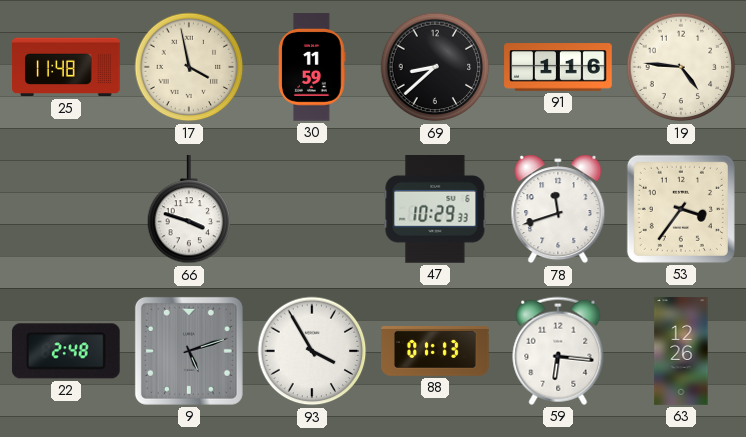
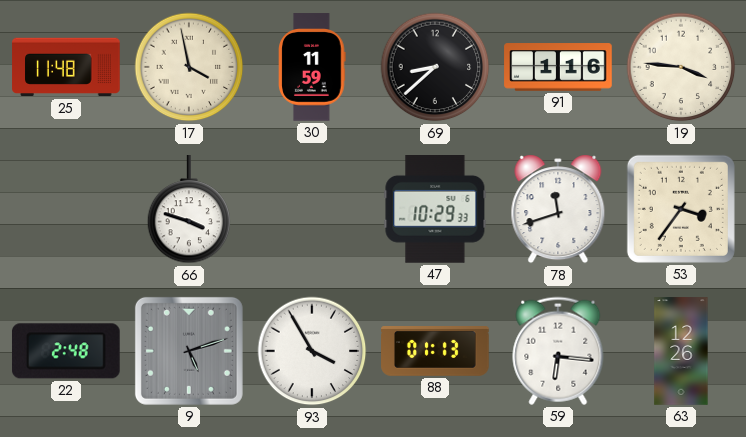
19: 4:46 -> 3:46
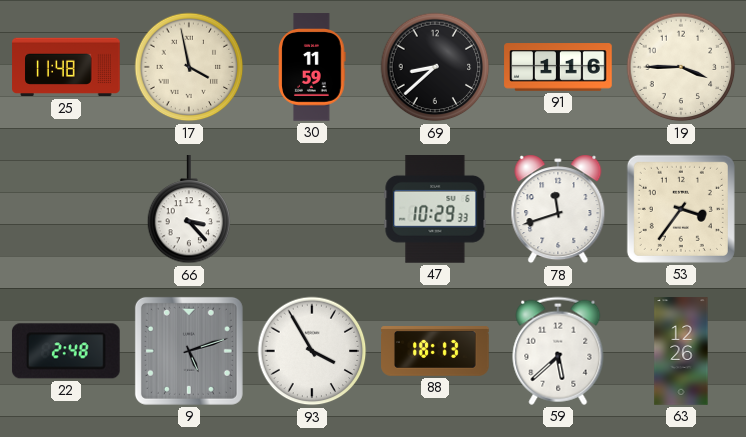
19: 3:46 -> 3:45
66: 3:48 -> 3:23
88: 01:13 -> 18:13
59: 6:16 -> 5:38
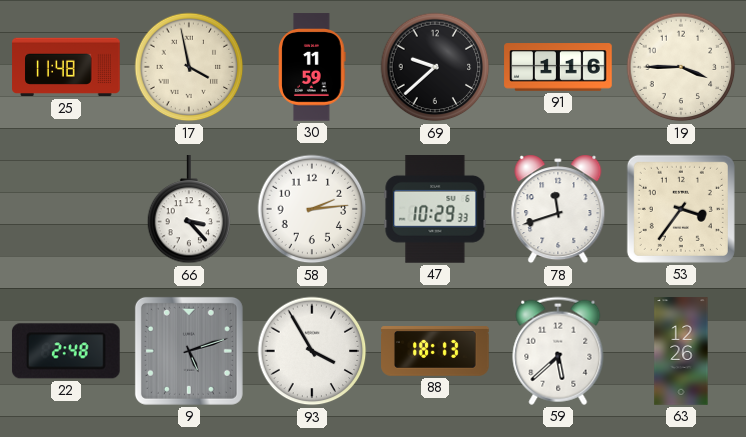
69: 8:38 -> 9:38
58: none -> 2:14
